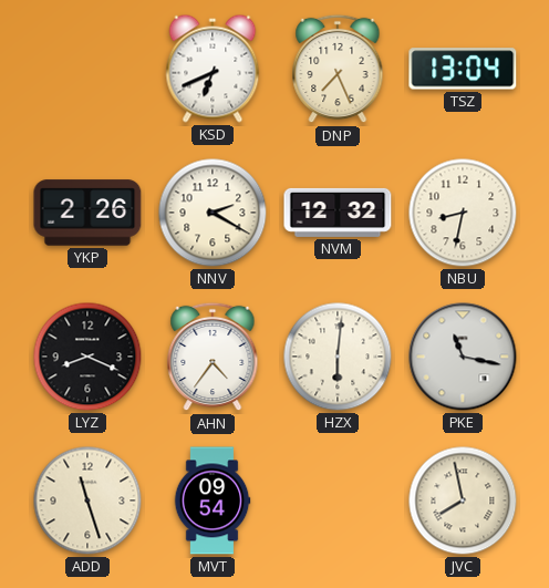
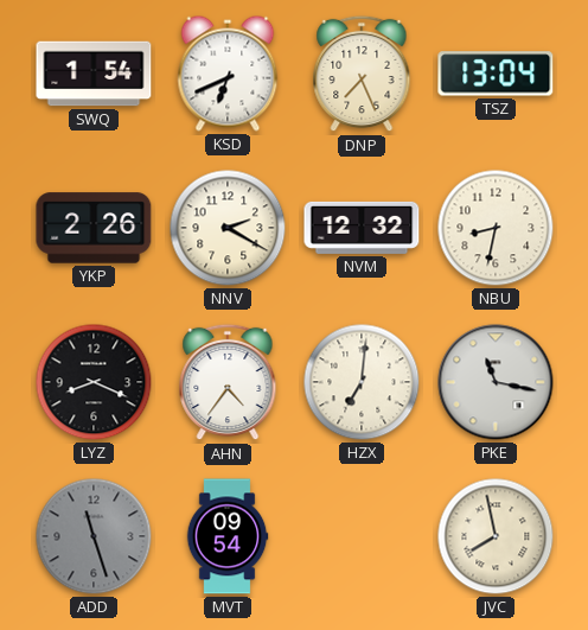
SWQ: none -> 1:54
HZX: 6:01 -> 7:01
ADD dial: cream -> grey
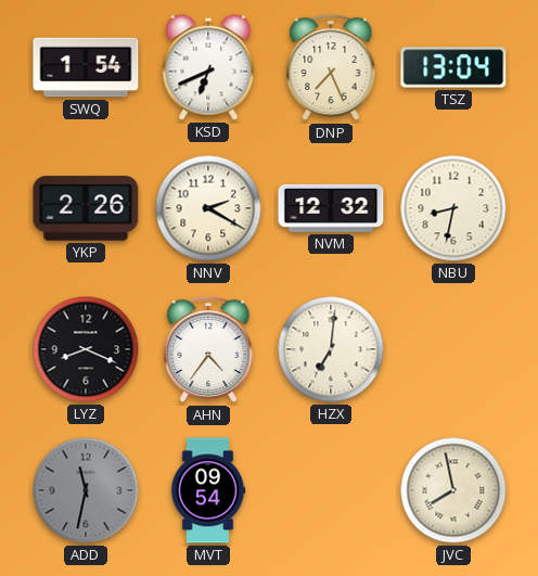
PKE: 11:17 -> none
ADD: 11:27 -> 11:32
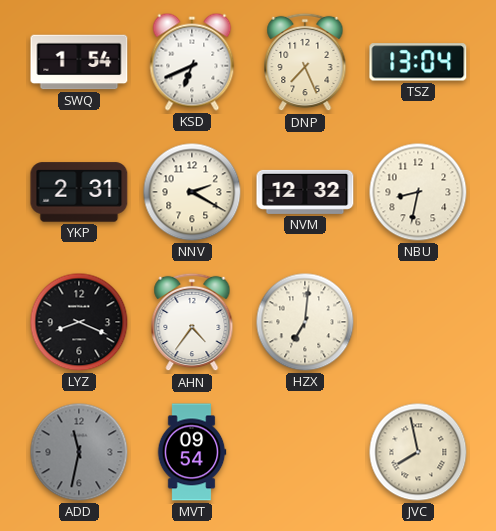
YKP: 2:26 -> 2:31
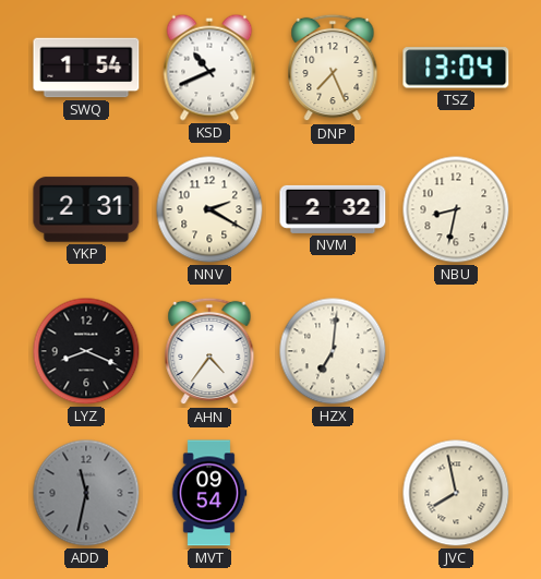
KSD: 6:41 -> 10:41
NVM: 12:32 -> 2:32
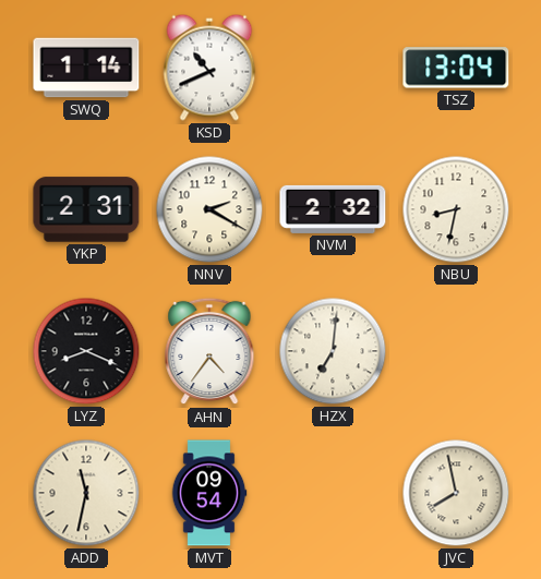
SWQ: 1:54 -> 1:14
DNP: 7:26 -> none
ADD dial: grey -> cream
